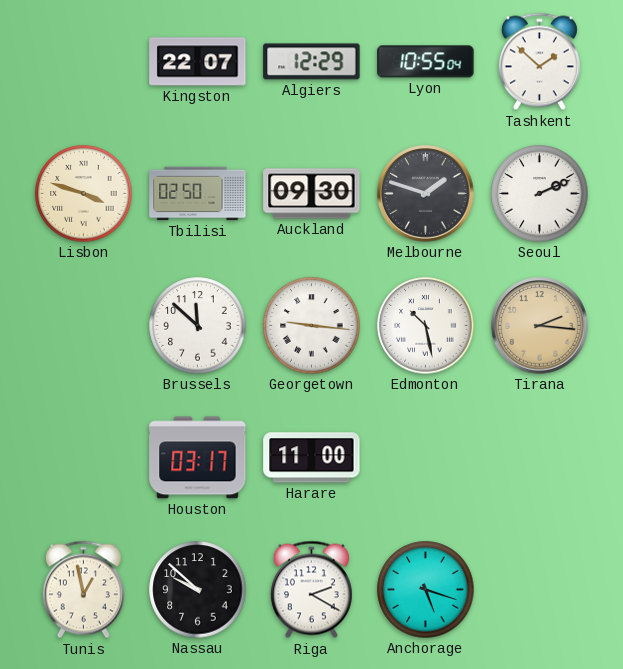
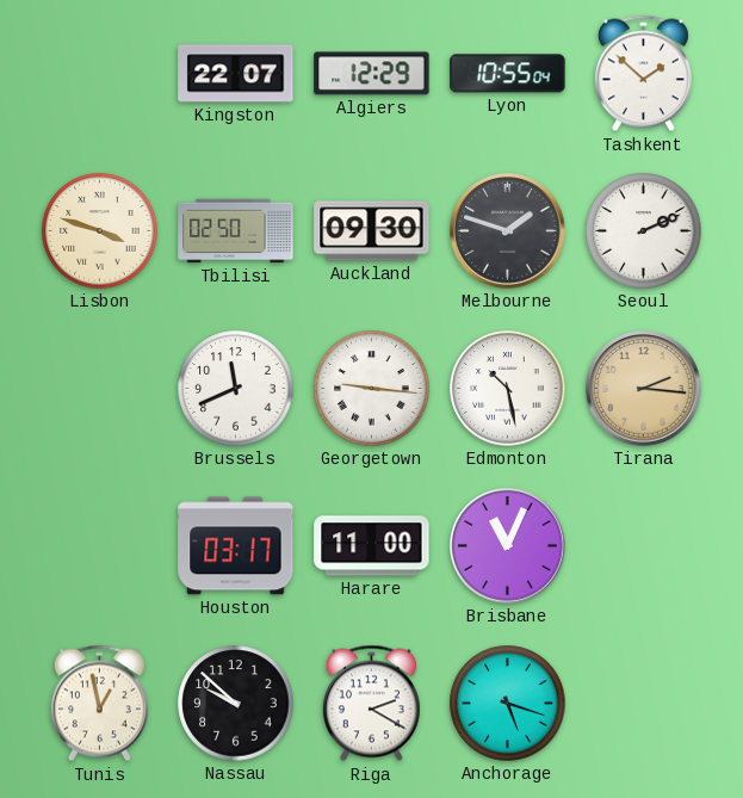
Brussels: 11:52 -> 11:41
Brisbane: none -> 11:04
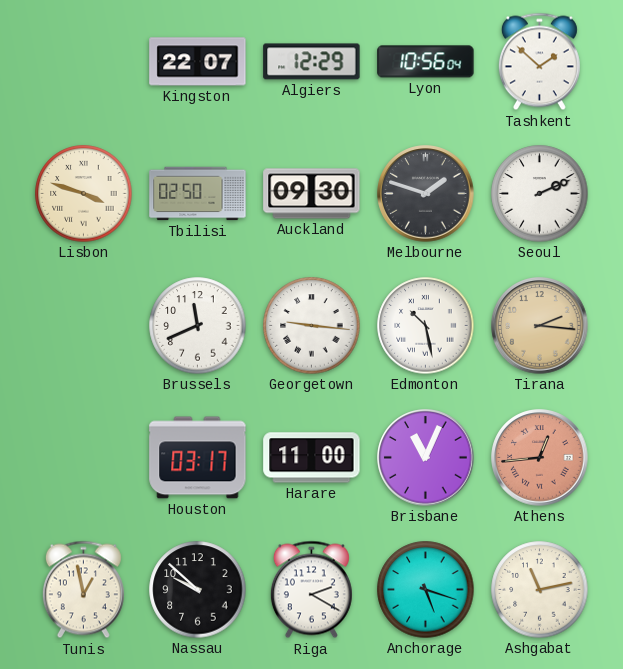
Lyon: 10:55 -> 10:56
Athens: none -> 12:44
Ashgabat: none -> 11:13
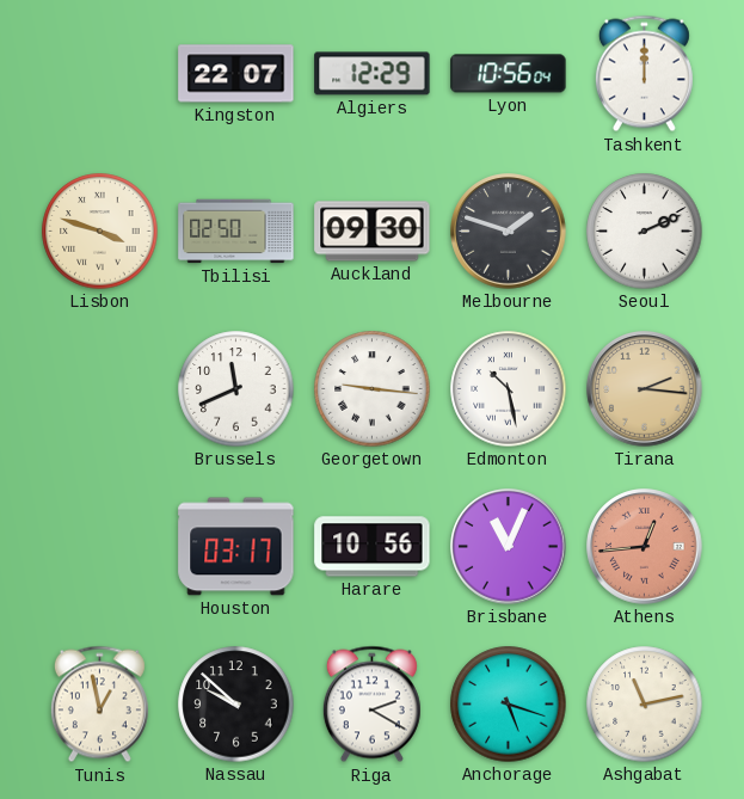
Tashkent: 1:52 -> 12:00
Harare: 11:00 -> 10:56
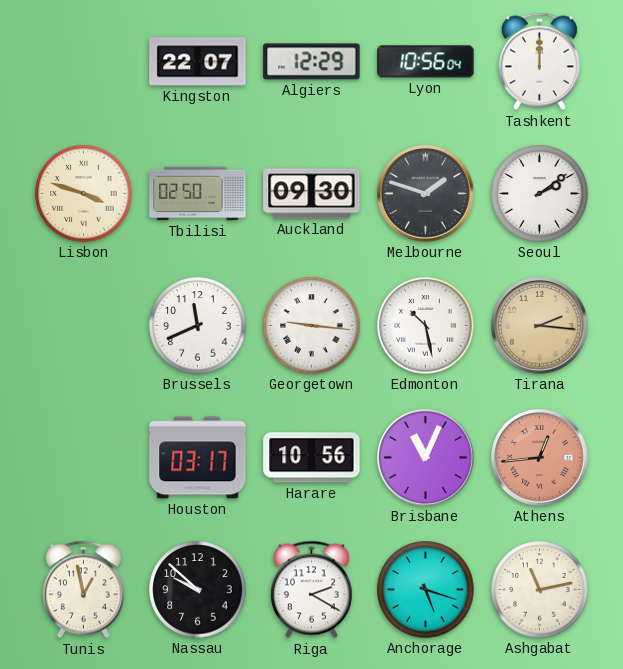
Seoul: 2:11 -> 2:09
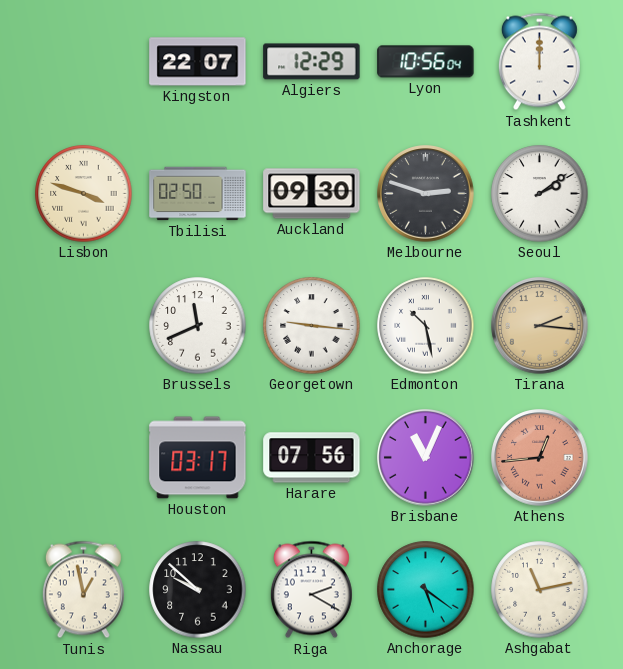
Melbourne: 1:48 -> 2:48
Harare: 10:56 -> 07:56
Anchorage: 5:18 -> 5:21
